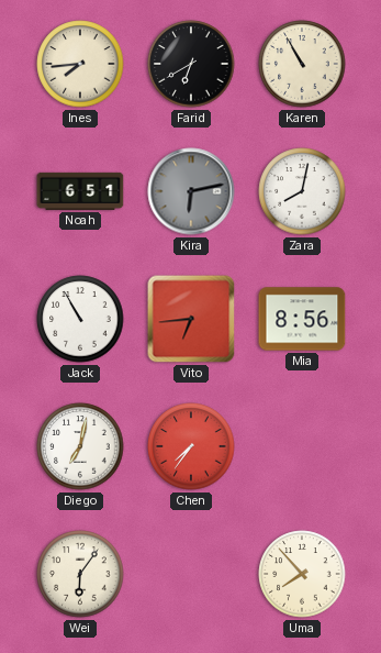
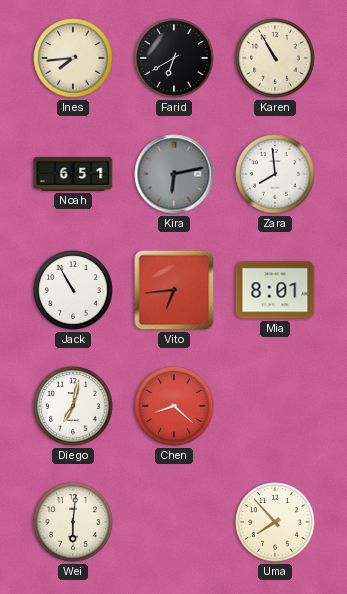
Zara: 8:02 -> 7:59
Mia: 8:56 -> 8:01
Chen: 7:36 -> 8:22
Wei: 6:06 -> 6:01
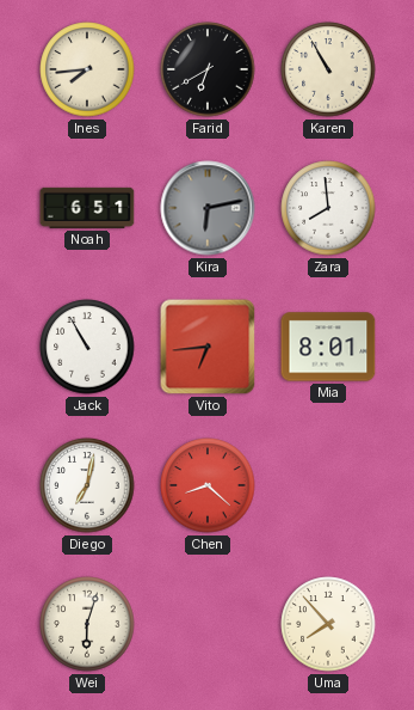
Wei: 6:01 -> 6:03
